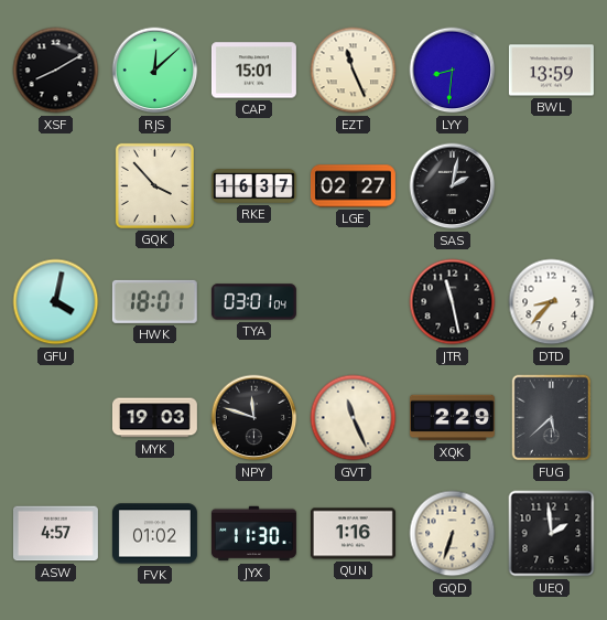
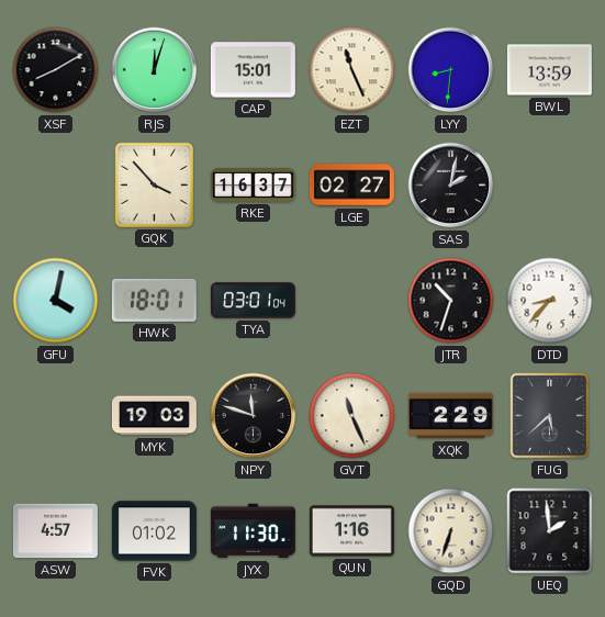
RJS: 12:08 -> 12:03
JTR: 11:28 -> 10:33
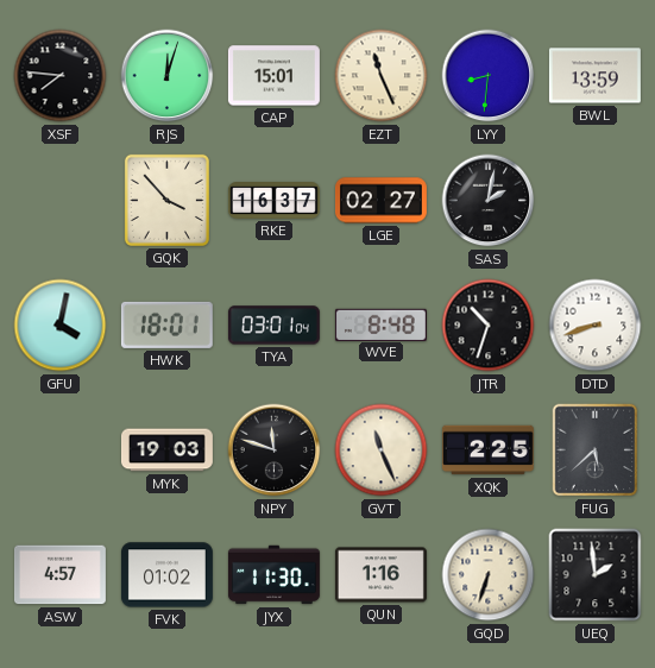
XSF: 8:10 -> 7:46
WVE: none -> 8:48
DTD: 8:37 -> 8:42
XQK: 2:29 -> 2:25
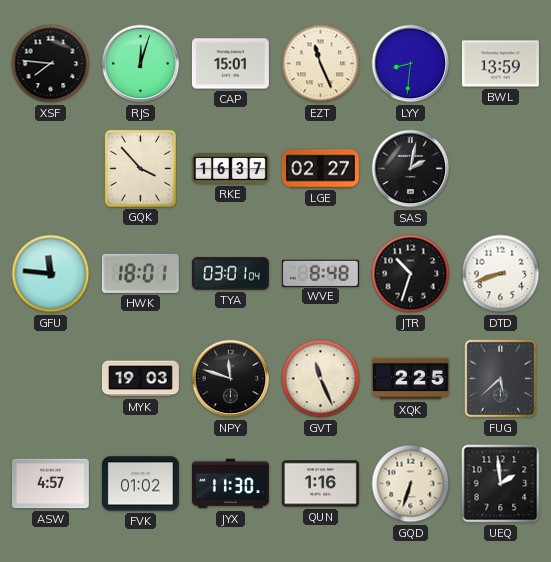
GFU: 4:02 -> 11:46
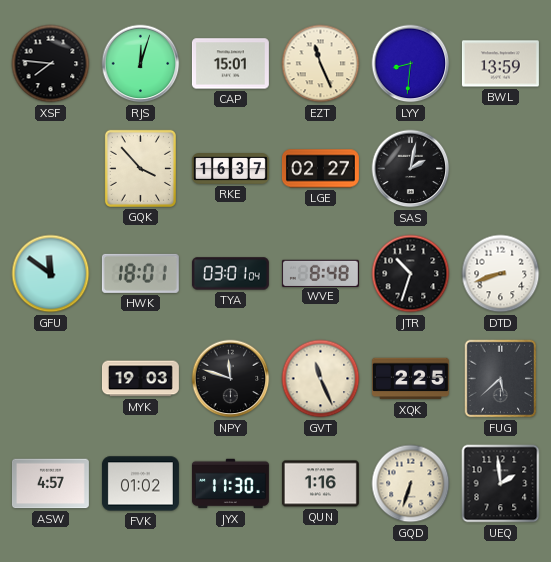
GFU: 11:46 -> 11:51
